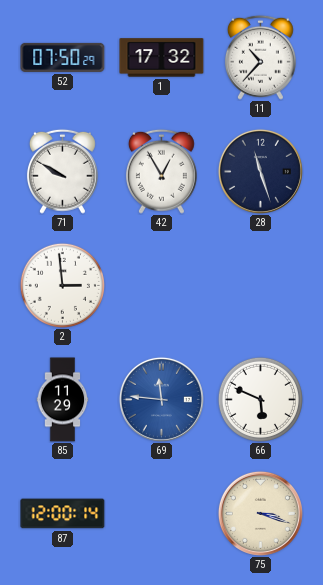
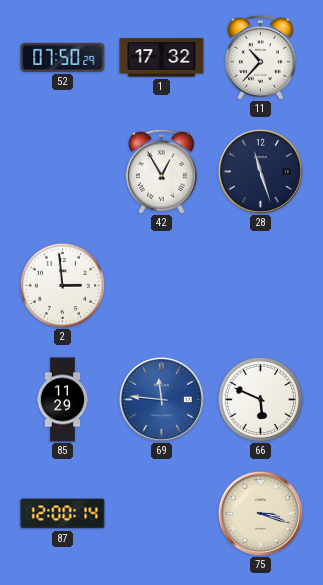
71: 9:50 -> none
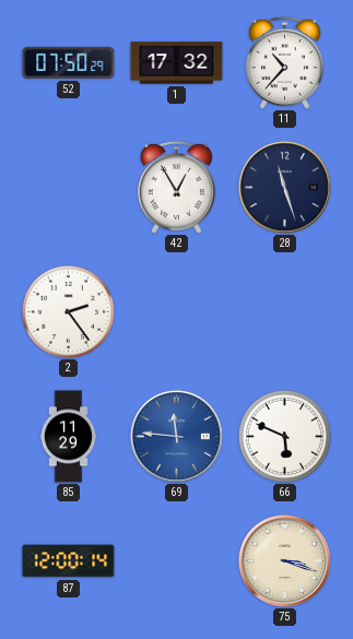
2: 2:59 -> 2:24
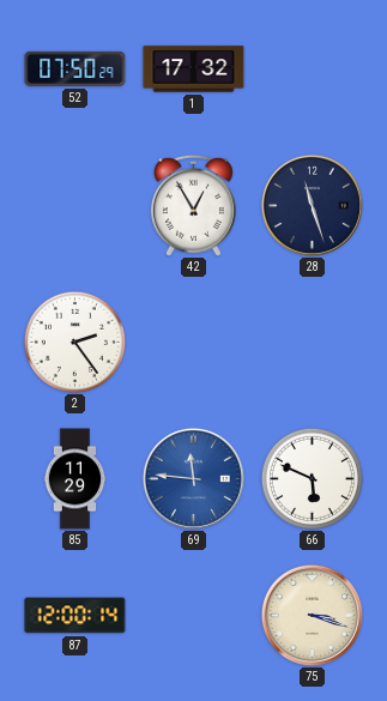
11: 10:37 -> none
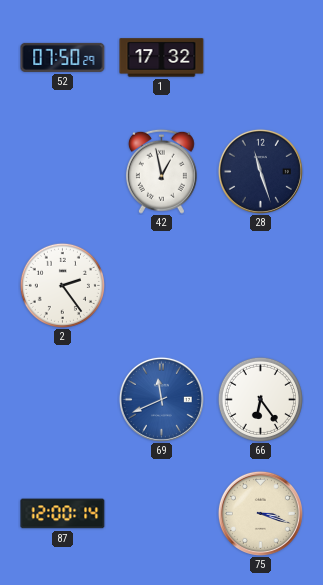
42: 12:55 -> 12:58
85: 11:29 -> none
69: 11:46 -> 11:41
66: 5:49 -> 6:24
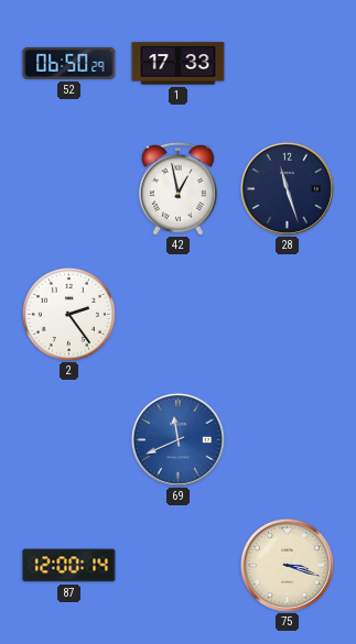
52: 07:50 -> 06:50
1: 17:32 -> 17:33
66: 6:24 -> none
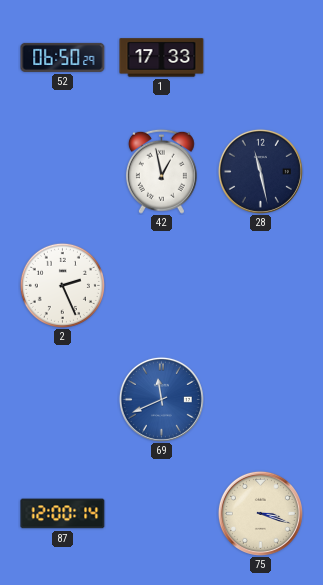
28: 11:27 -> 11:28
2: 2:24 -> 2:26
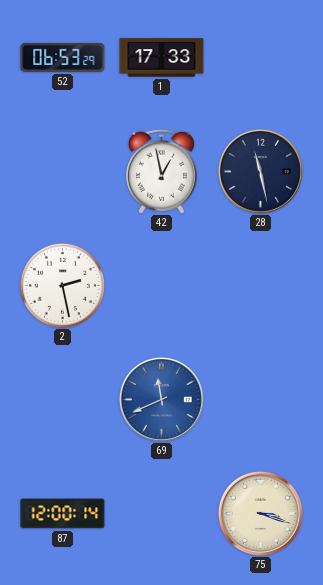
52: 06:50 -> 06:53
2: 2:26 -> 2:28
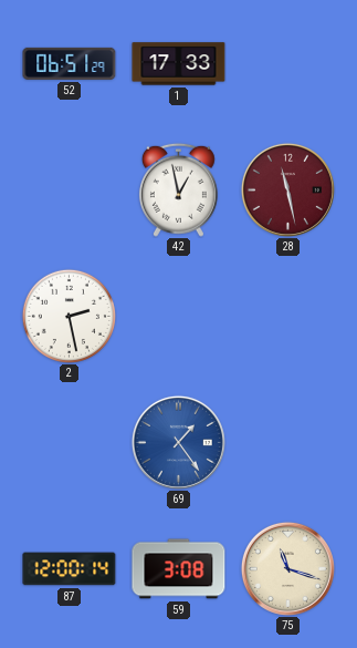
52: 06:53 -> 06:51
28 dial: navy -> burgundy
69: 11:41 -> 1:24
59: none -> 3:08
75: 3:18 -> 11:18
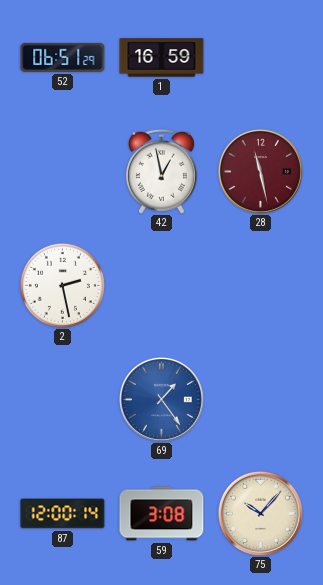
1: 17:33 -> 16:59
75: 11:18 -> 10:07
